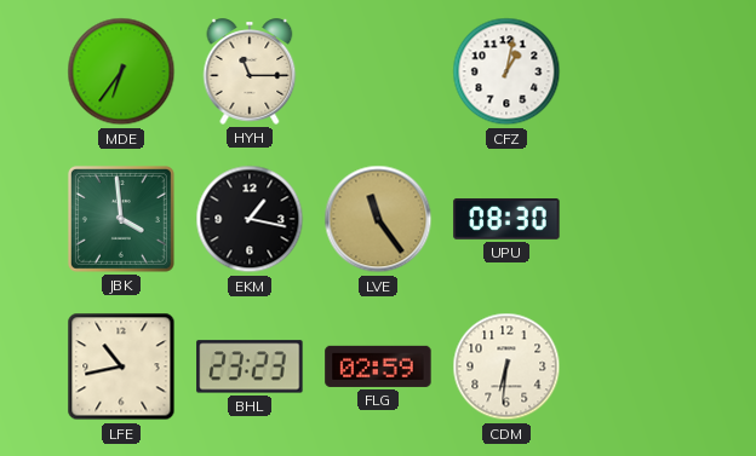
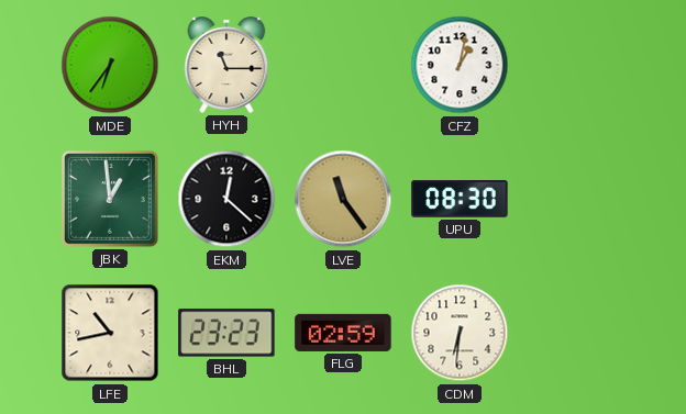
JBK: 3:59 -> 12:59
EKM: 1:17 -> 12:22
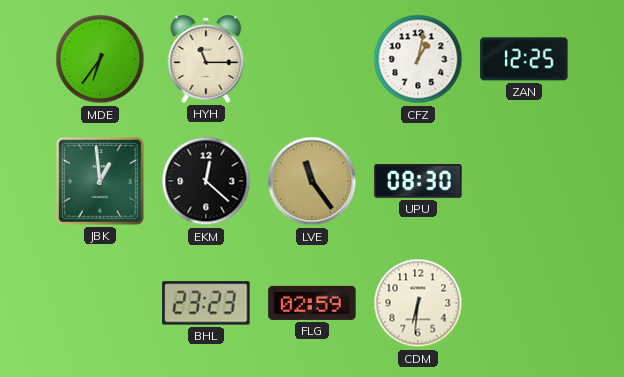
ZAN: none -> 12:25
LFE: 10:43 -> none
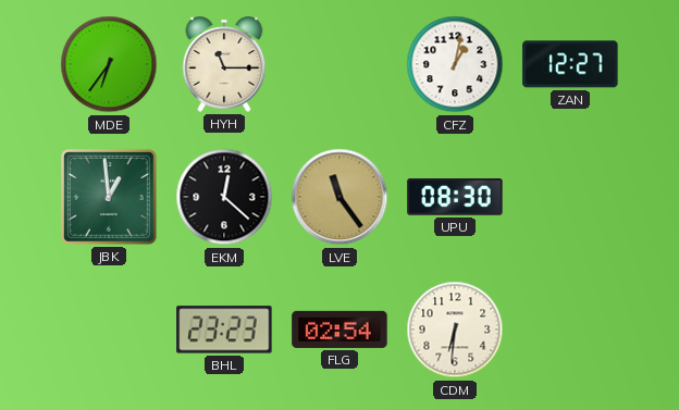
ZAN: 12:25 -> 12:27
FLG: 02:59 -> 02:54
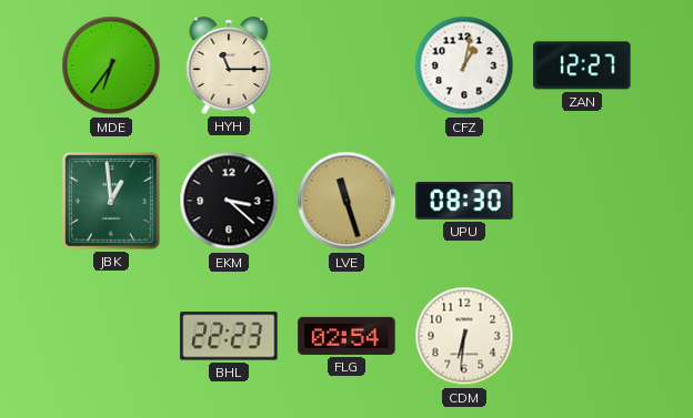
EKM: 12:22 -> 3:22
LVE: 11:24 -> 11:27
BHL: 23:23 -> 22:23
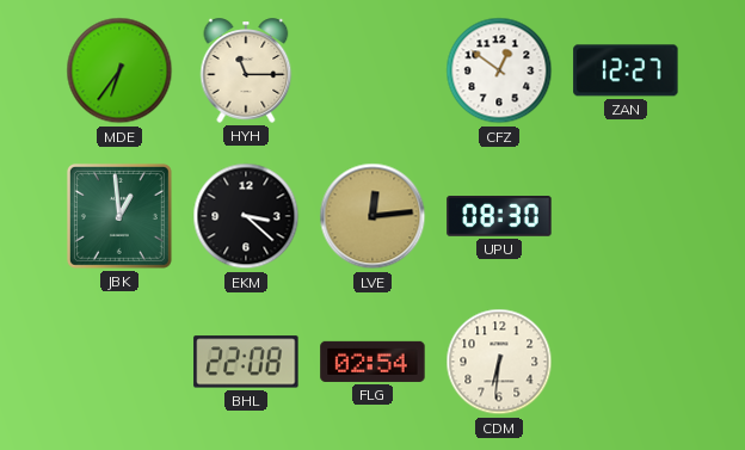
CFZ: 1:02 -> 12:51
LVE: 11:27 -> 12:14
BHL: 22:23 -> 22:08
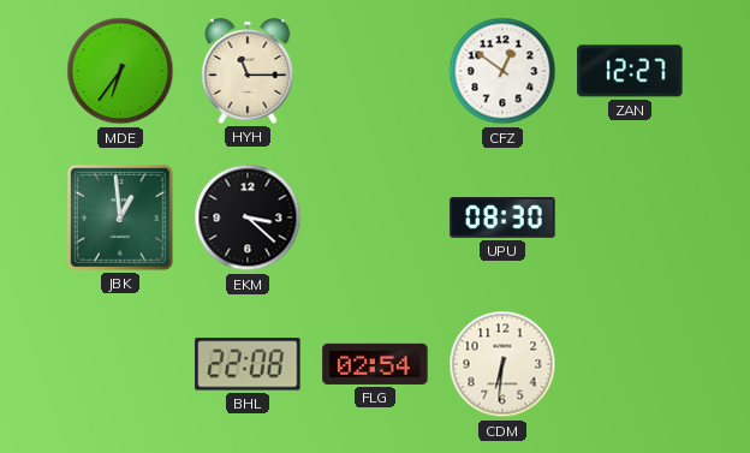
LVE: 12:14 -> none
